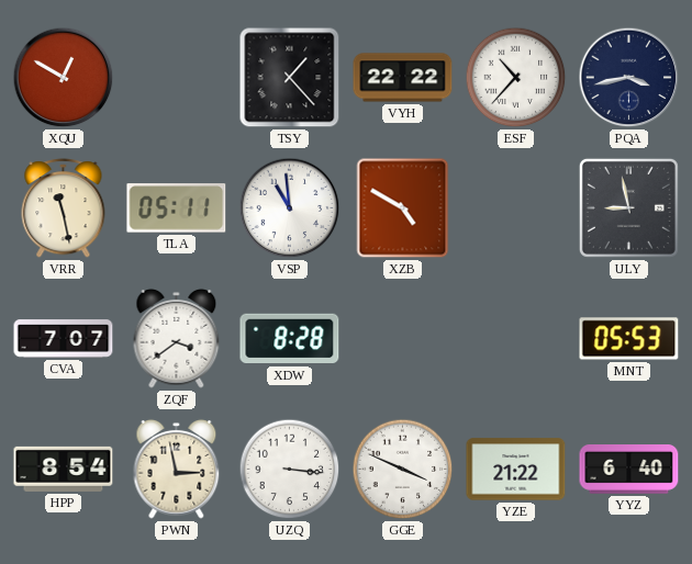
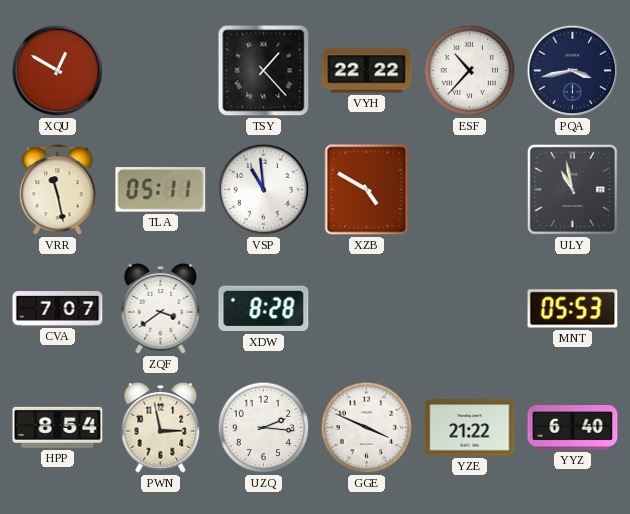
ULY: 8:58 -> 10:58
UZQ: 3:16 -> 2:16
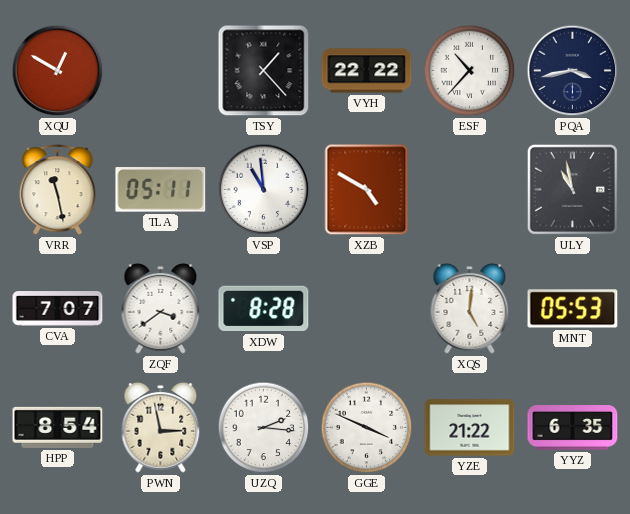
XQS: none -> 5:01
YYZ: 6:40 -> 6:35
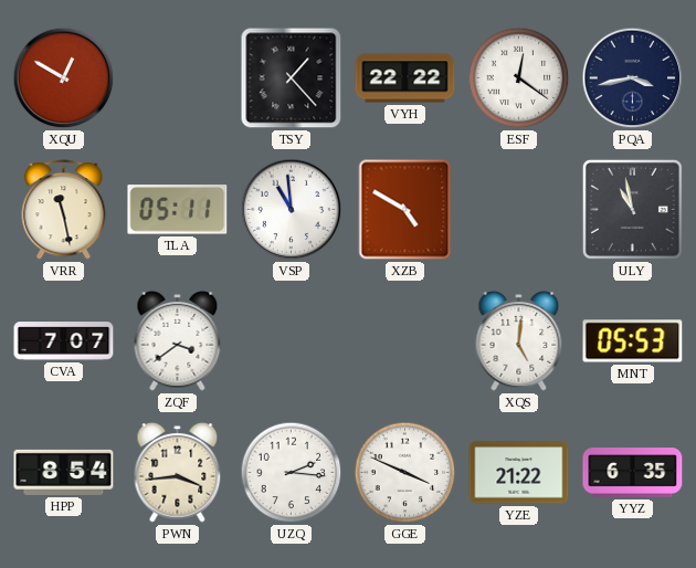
ESF: 10:37 -> 12:21
XDW: 8:28 -> none
PWN: 2:58 -> 3:44
